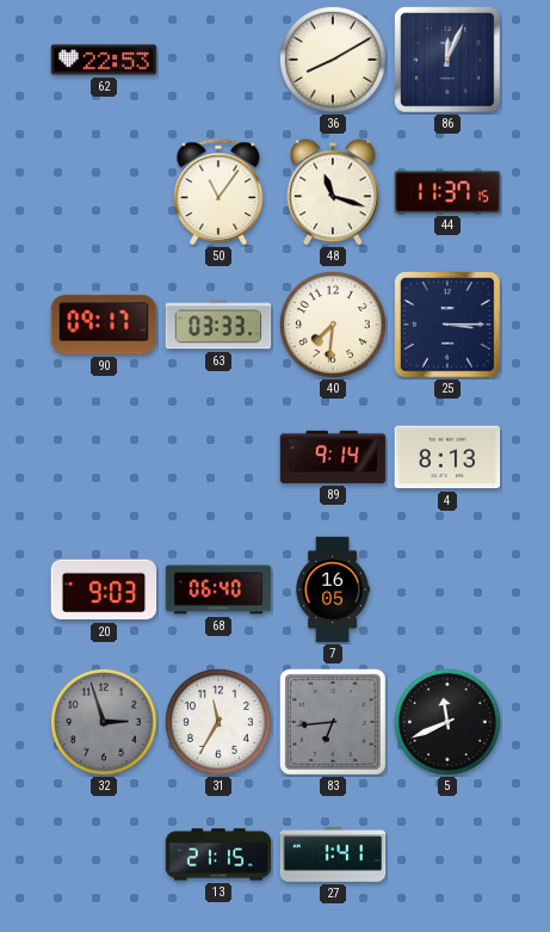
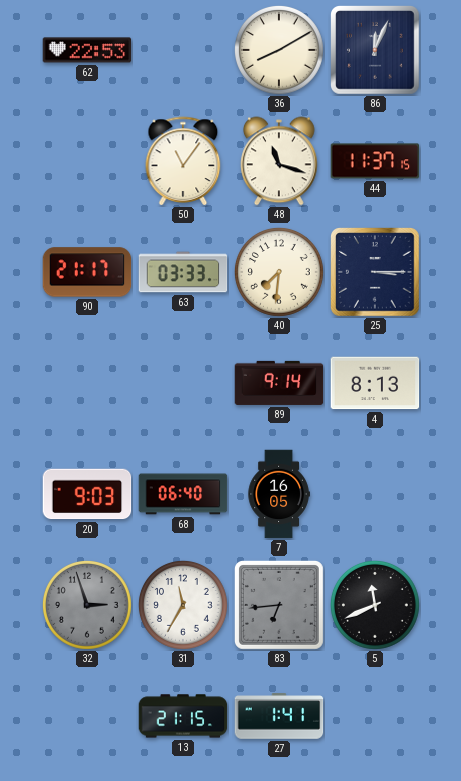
90: 09:17 -> 21:17
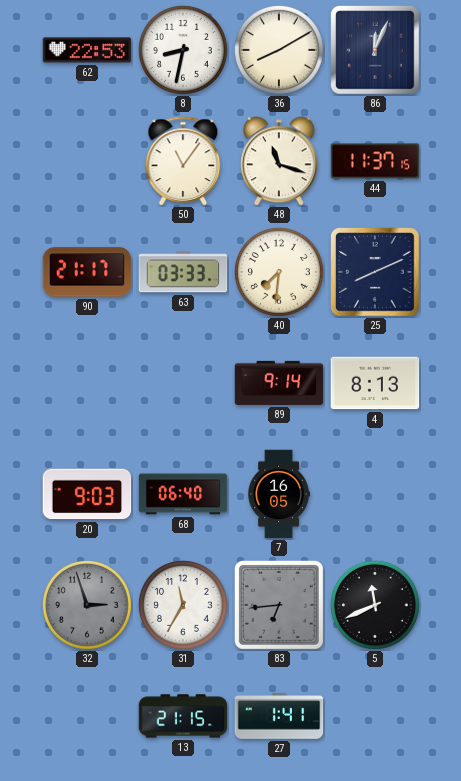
8: none -> 8:32
25: 3:15 -> 8:11
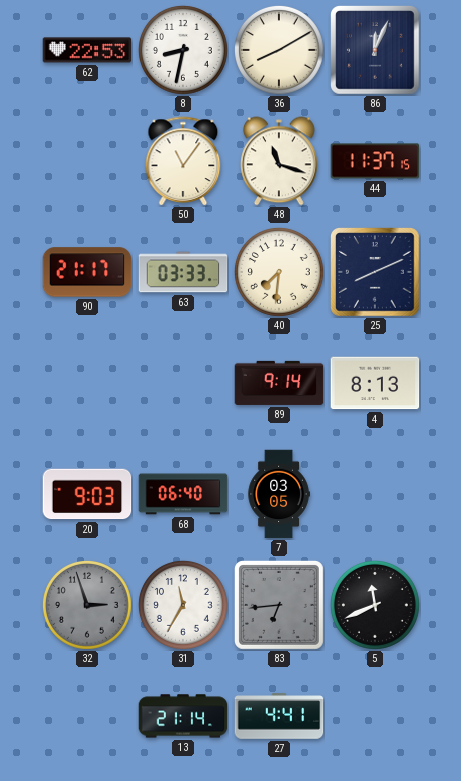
7: 16:05 -> 03:05
13: 21:15 -> 21:14
27: 1:41 -> 4:41
